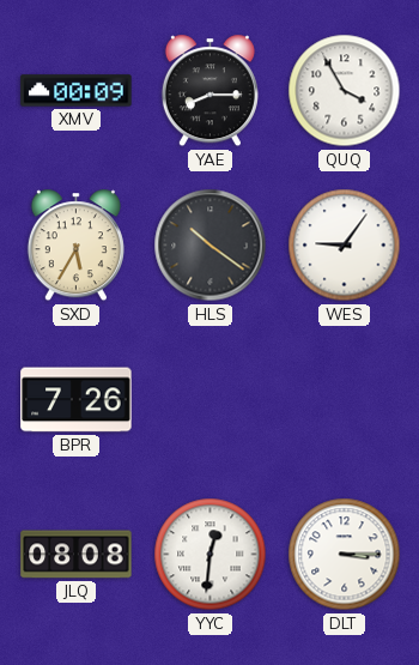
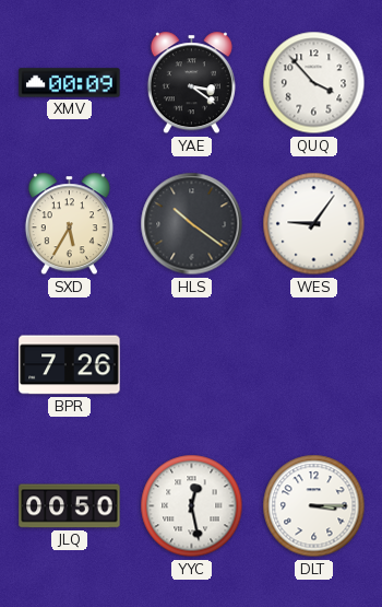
YAE: 8:15 -> 3:21
QUQ: 3:55 -> 3:53
JLQ: 08:08 -> 00:50
YYC: 12:31 -> 12:28
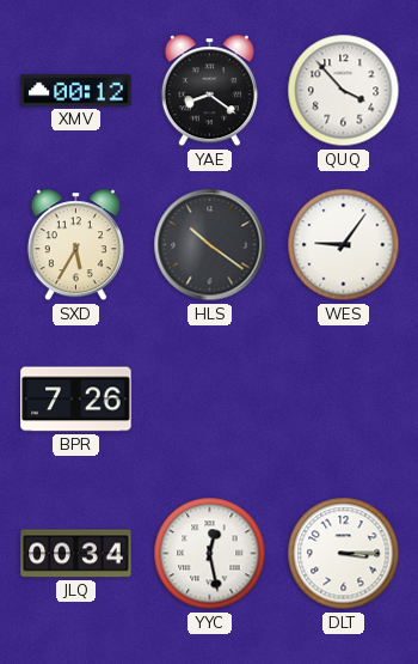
XMV: 00:09 -> 00:12
YAE: 3:21 -> 8:21
JLQ: 00:50 -> 00:34
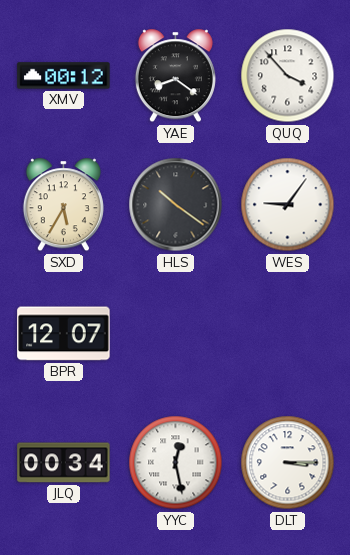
BPR: 7:26 -> 12:07
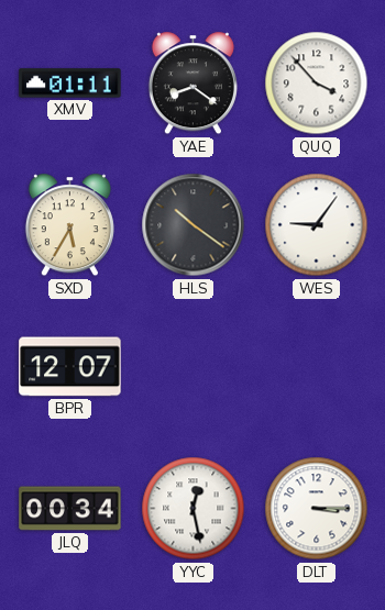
XMV: 00:12 -> 01:11
